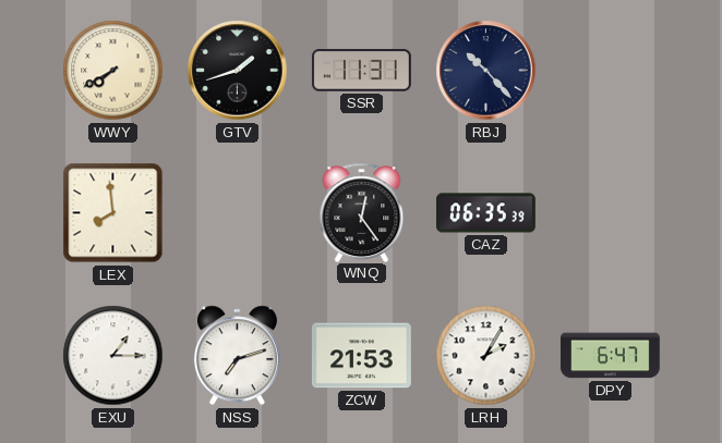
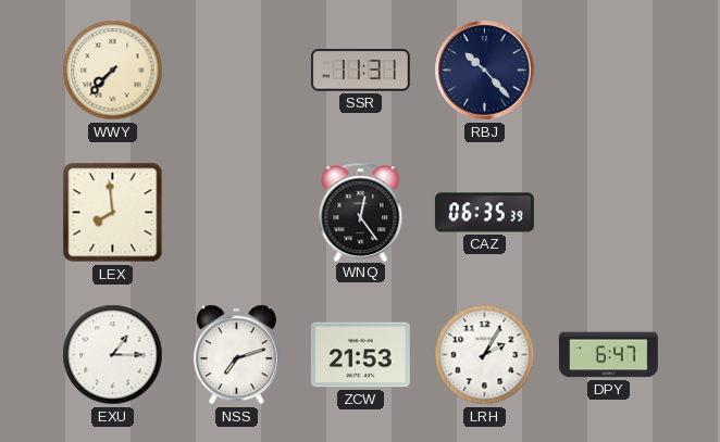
WWY: 7:40 -> 7:37
GTV: 1:42 -> none
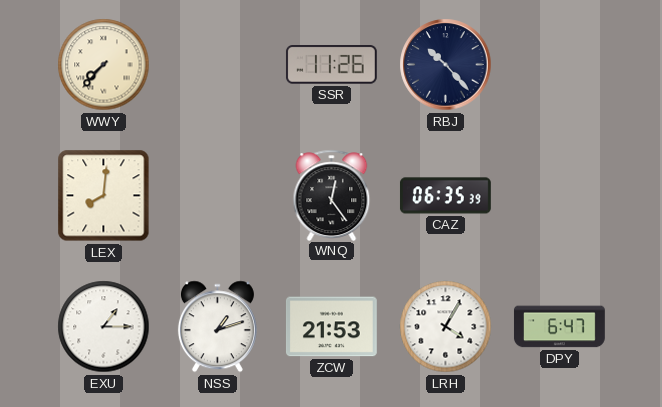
SSR: 11:31 -> 11:26
LEX: 7:59 -> 8:01
NSS: 7:12 -> 1:12
LRH: 2:05 -> 4:05
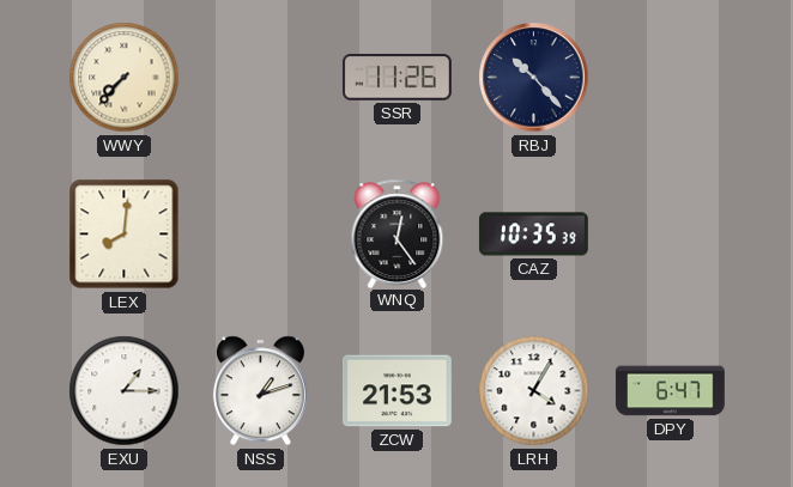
CAZ: 06:35 -> 10:35
